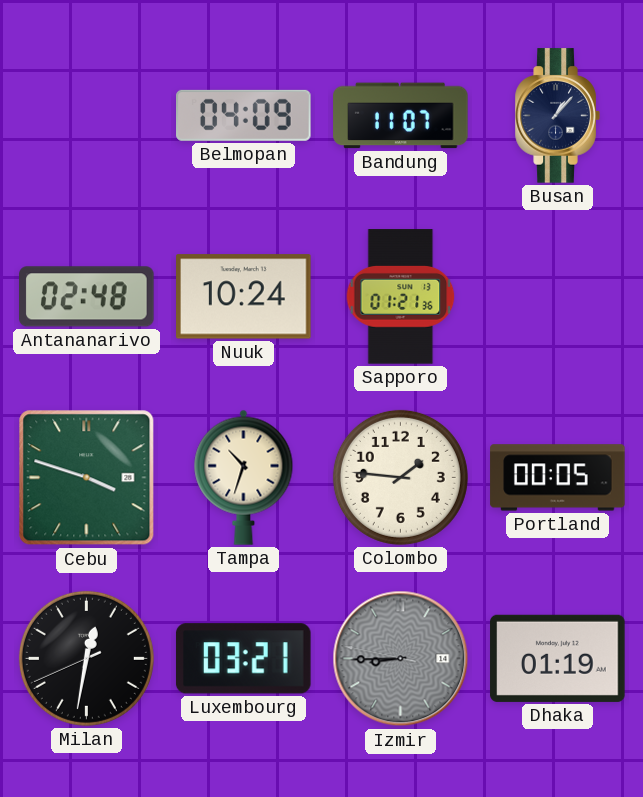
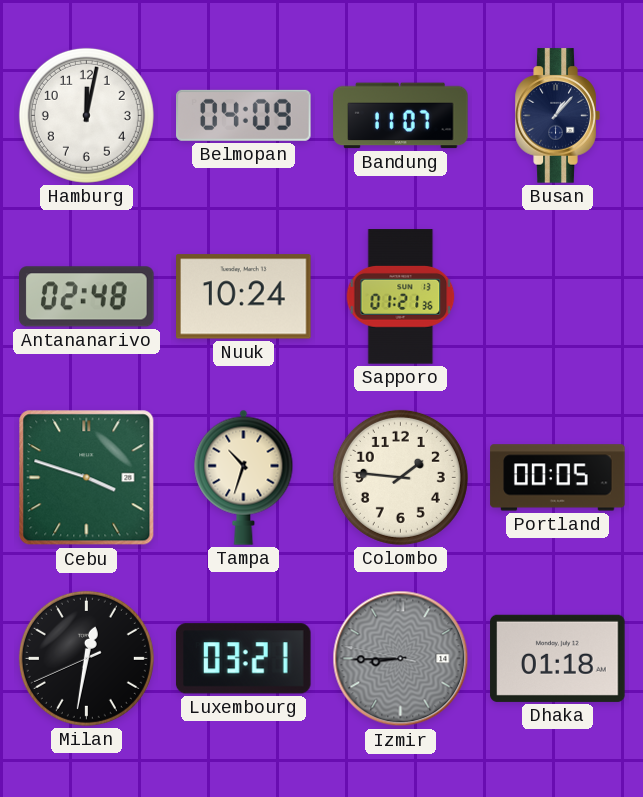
Hamburg: none -> 12:02
Dhaka: 01:19 -> 01:18
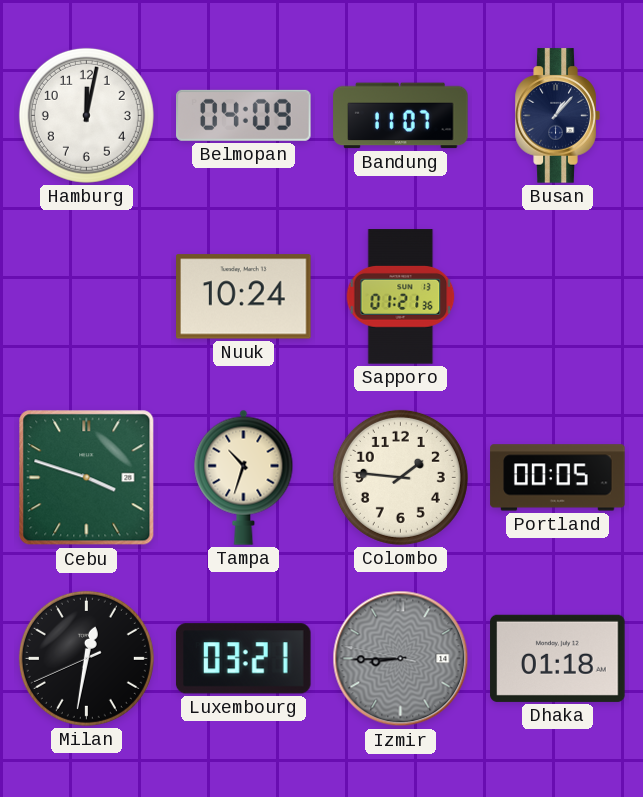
Antananarivo: 02:48 -> none
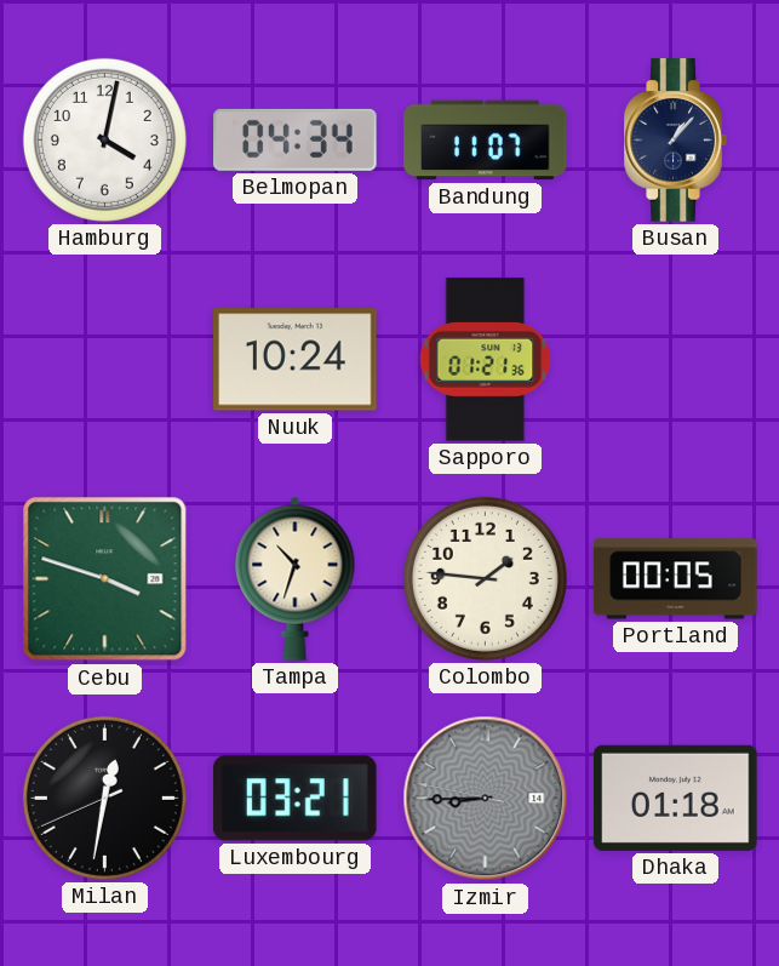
Hamburg: 12:02 -> 4:02
Belmopan: 04:09 -> 04:34
